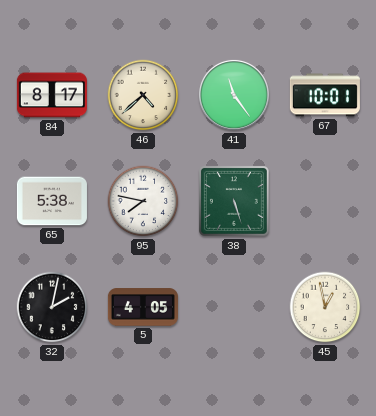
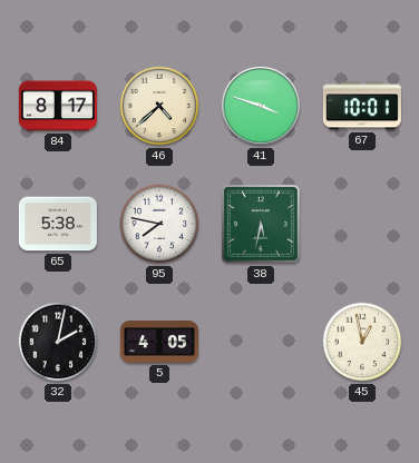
41: 11:24 -> 3:48
38: 5:27 -> 5:32
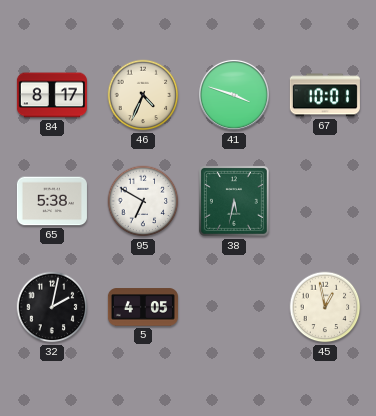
46: 4:38 -> 4:34
95: 7:47 -> 6:50
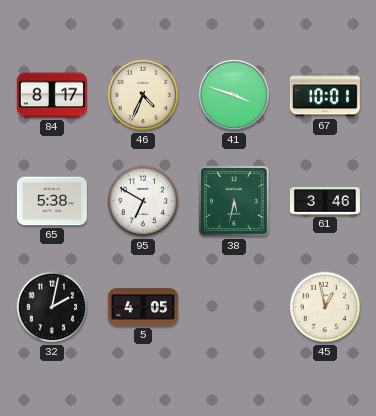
61: none -> 3:46
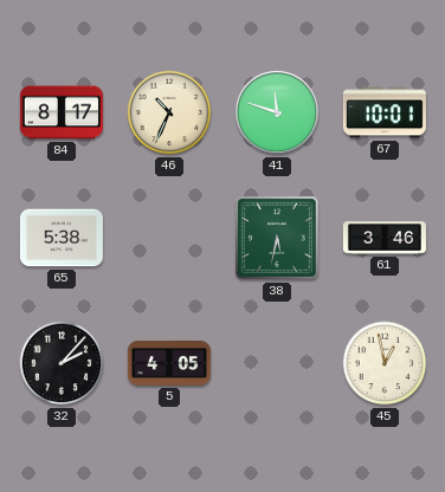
46: 4:34 -> 10:34
41: 3:48 -> 11:48
95: 6:50 -> none
32: 2:02 -> 2:07
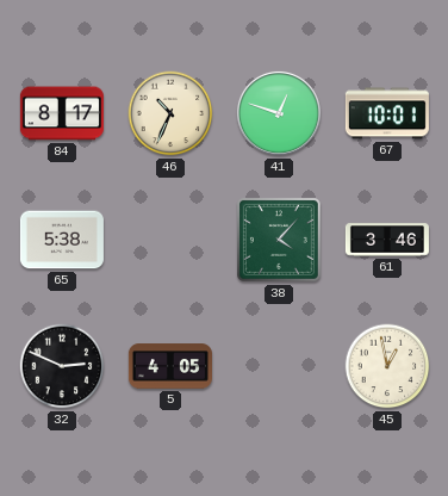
41: 11:48 -> 12:48
38: 5:32 -> 4:07
32: 2:07 -> 2:49
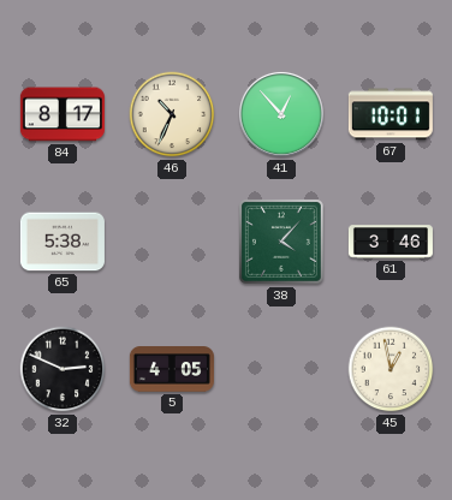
41: 12:48 -> 12:53
